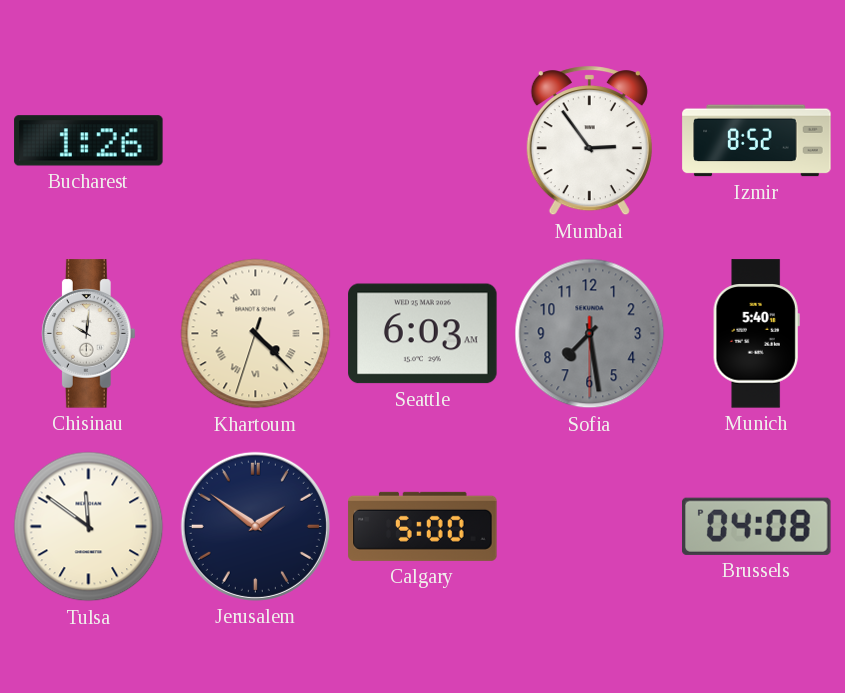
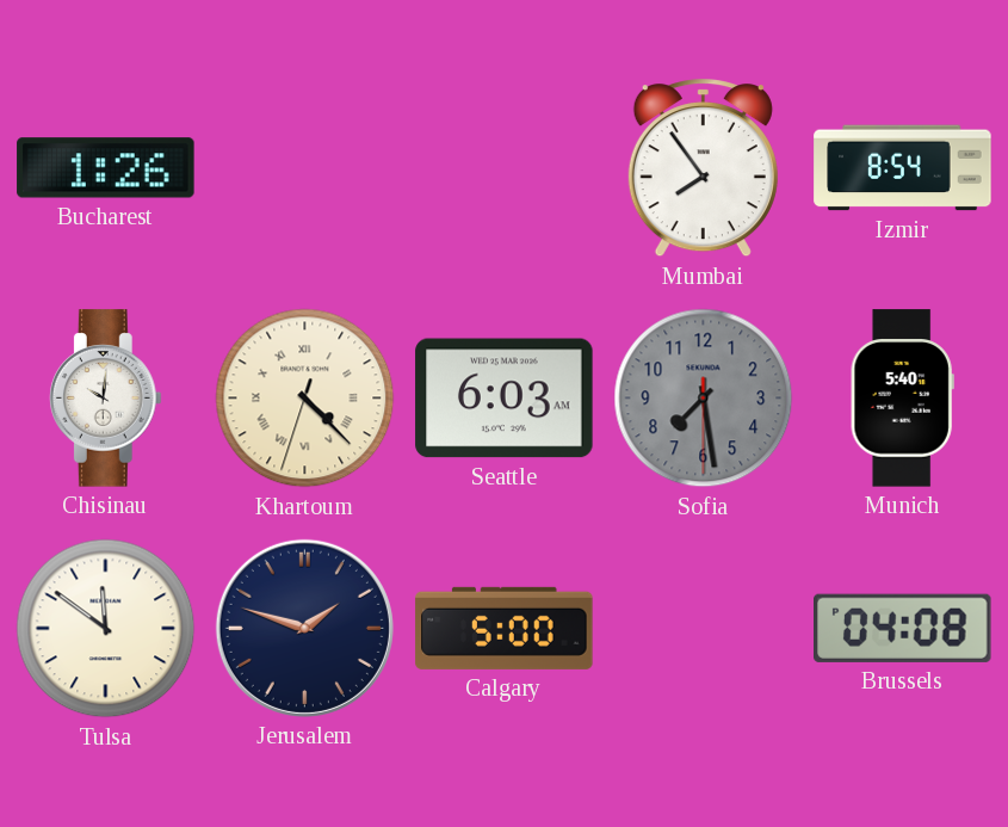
Mumbai: 2:54 -> 7:54
Izmir: 8:52 -> 8:54
Jerusalem: 1:51 -> 1:48
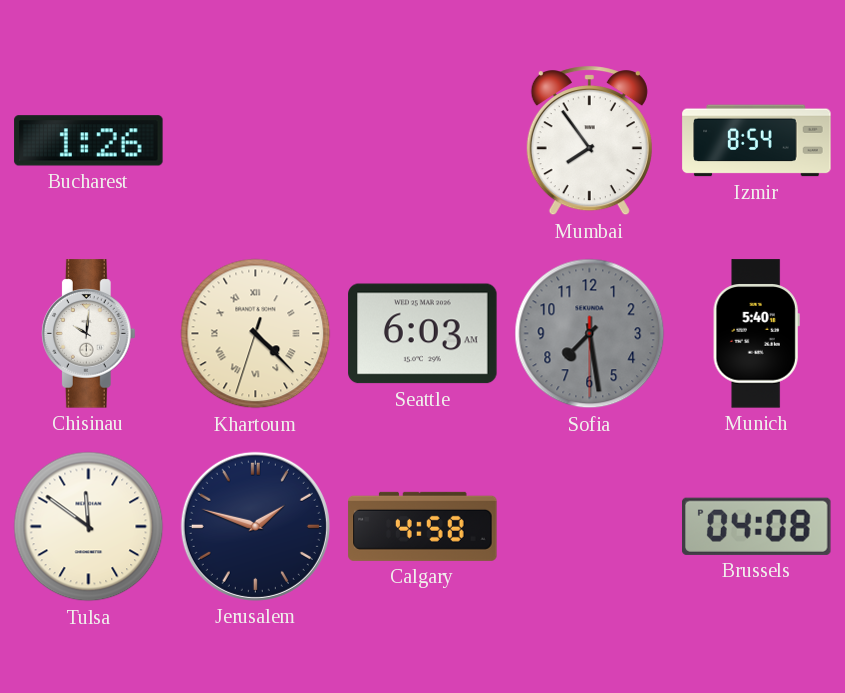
Calgary: 5:00 -> 4:58
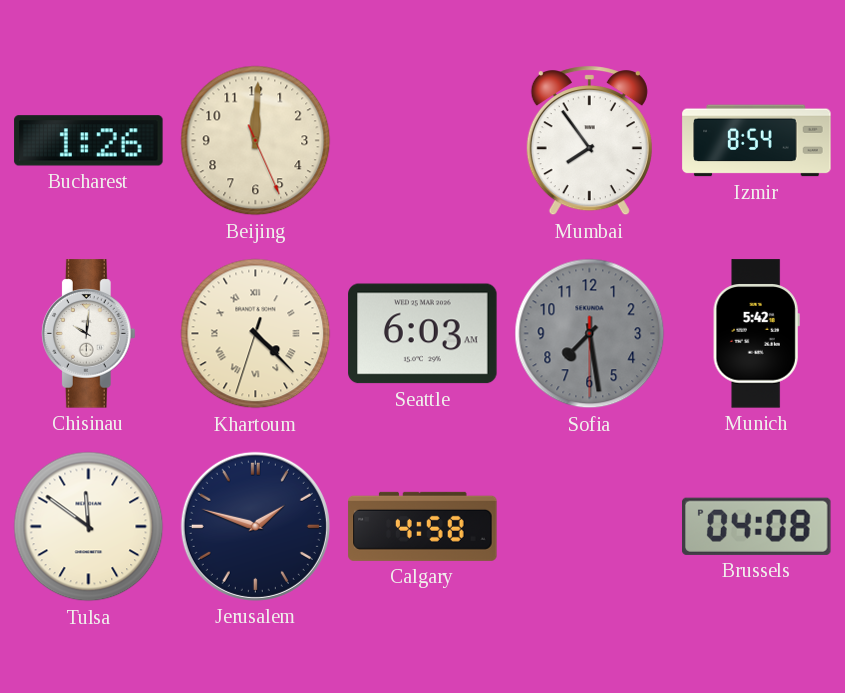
Beijing: none -> 12:00
Munich: 5:40 -> 5:42
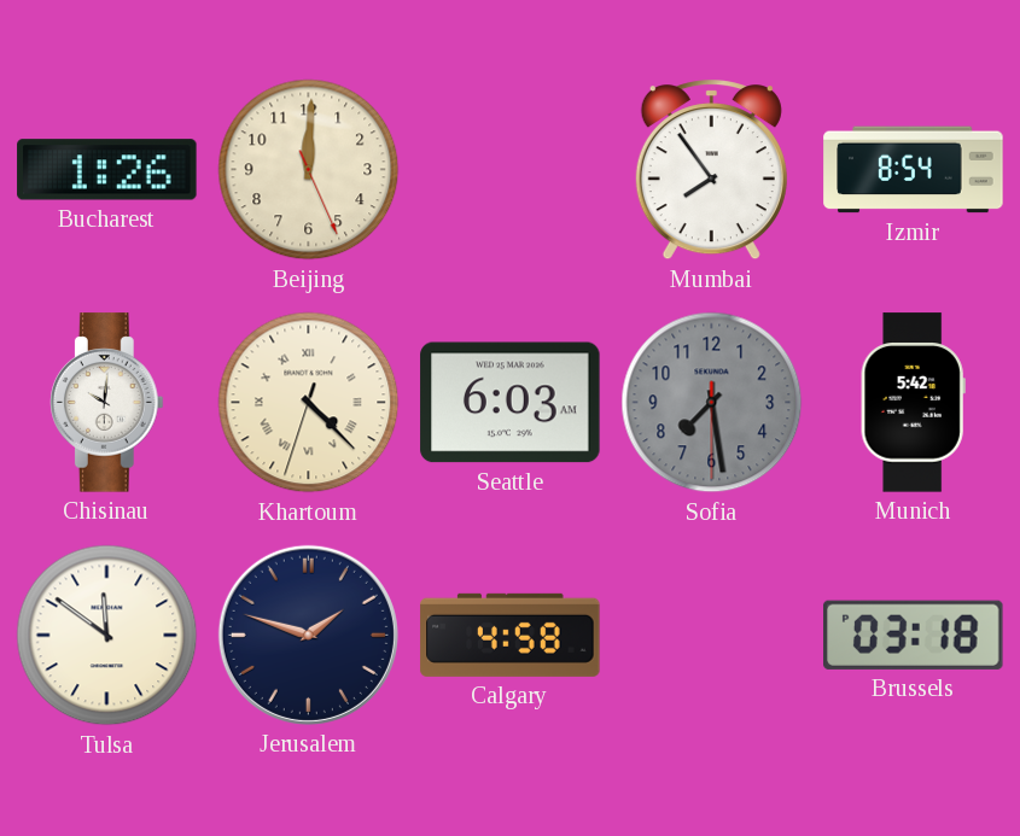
Brussels: 04:08 -> 03:18
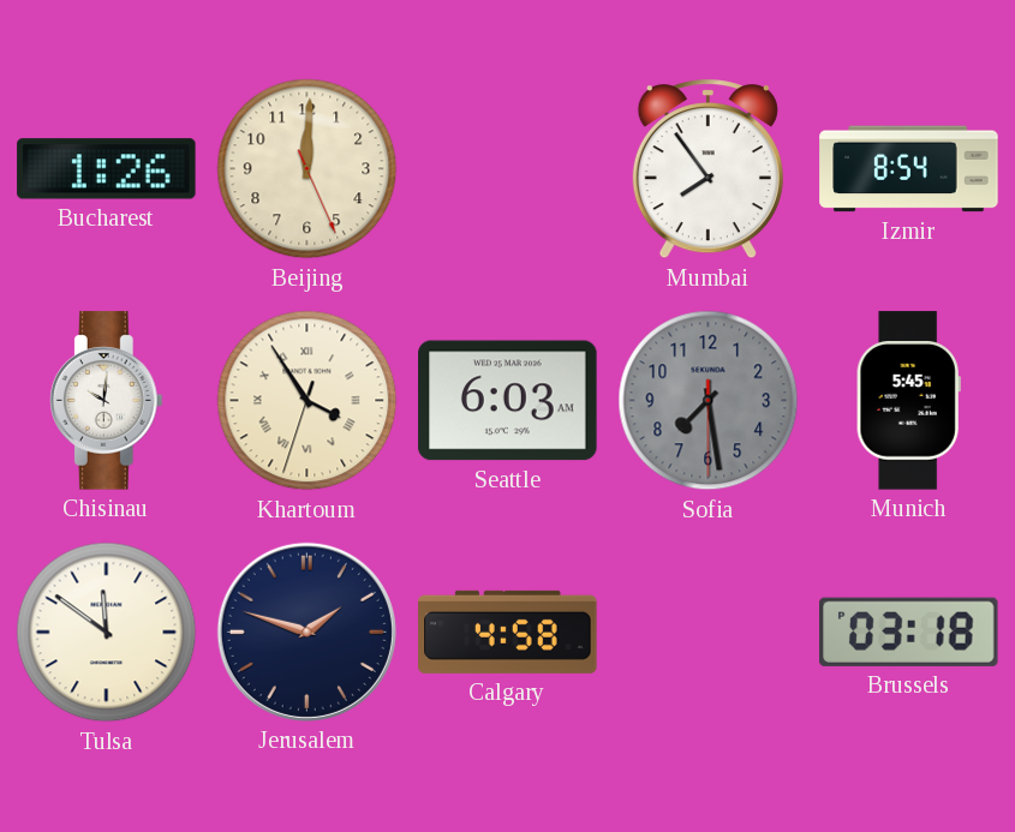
Khartoum: 4:22 -> 3:54
Munich: 5:42 -> 5:45
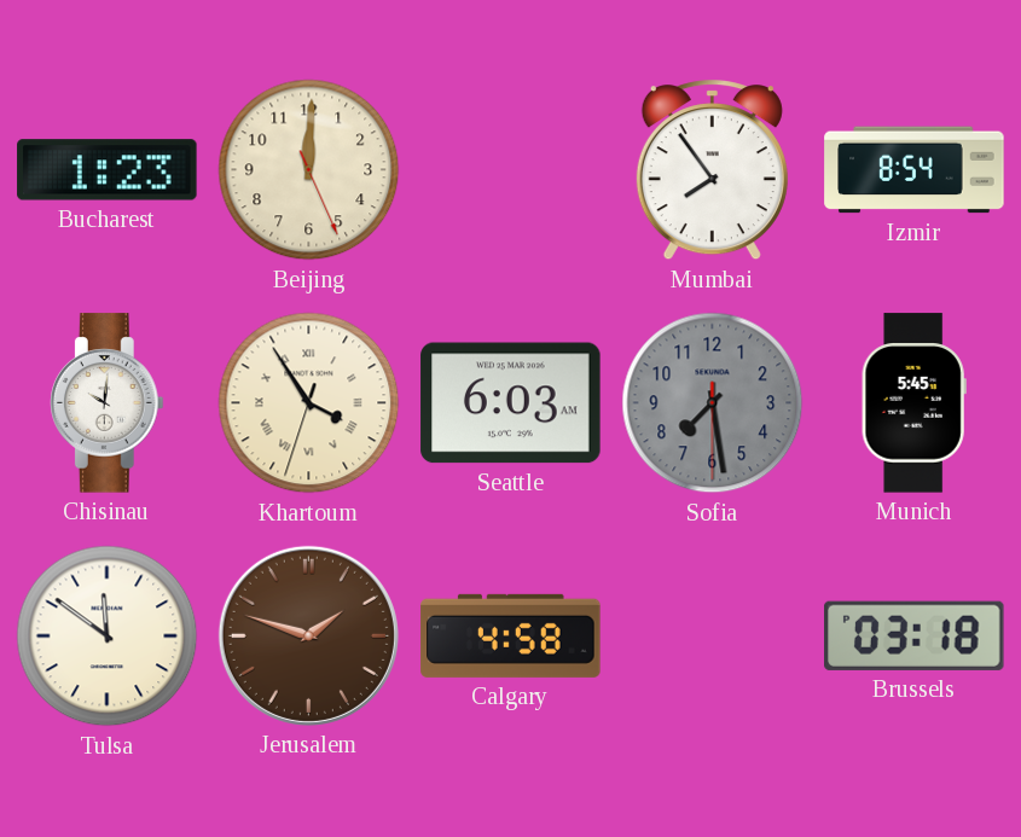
Bucharest: 1:26 -> 1:23
Jerusalem dial: navy -> brown
